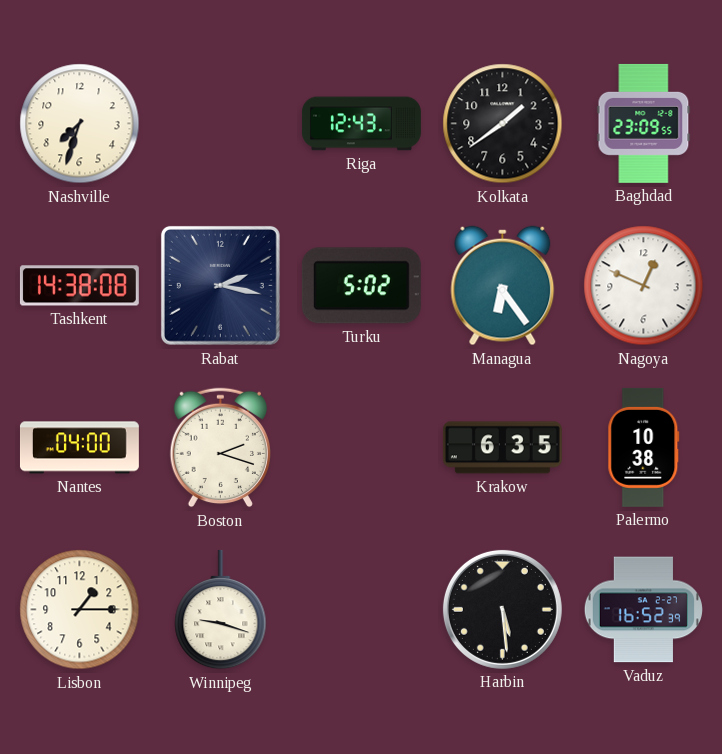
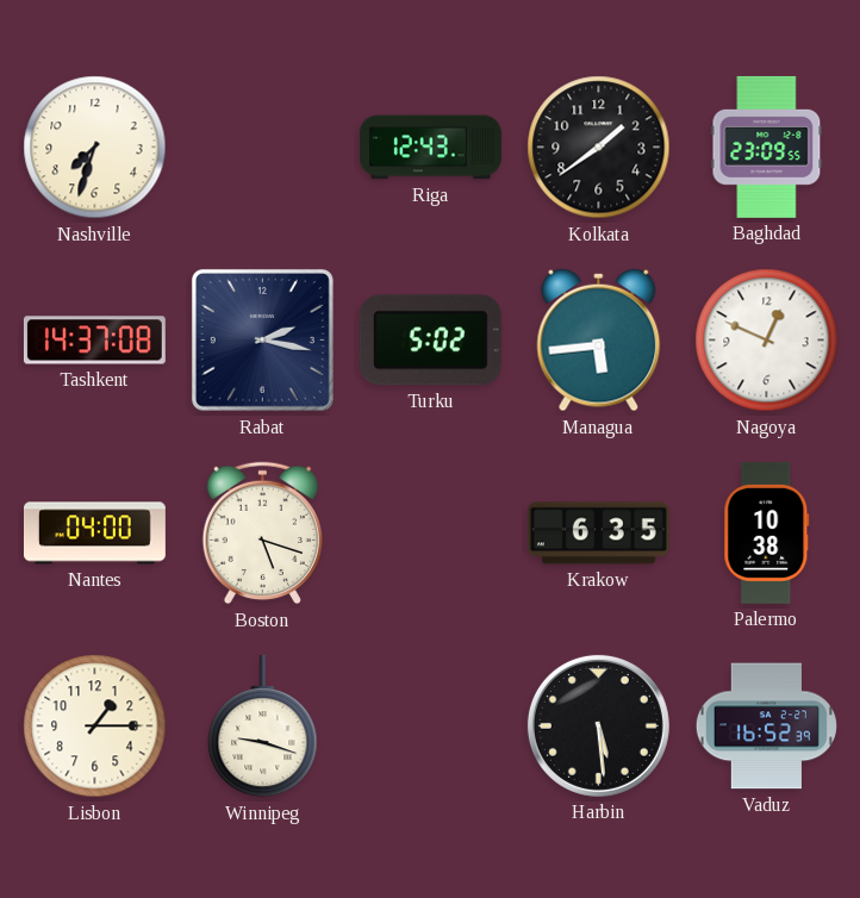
Tashkent: 14:38 -> 14:37
Managua: 6:24 -> 5:44
Boston: 2:18 -> 5:18
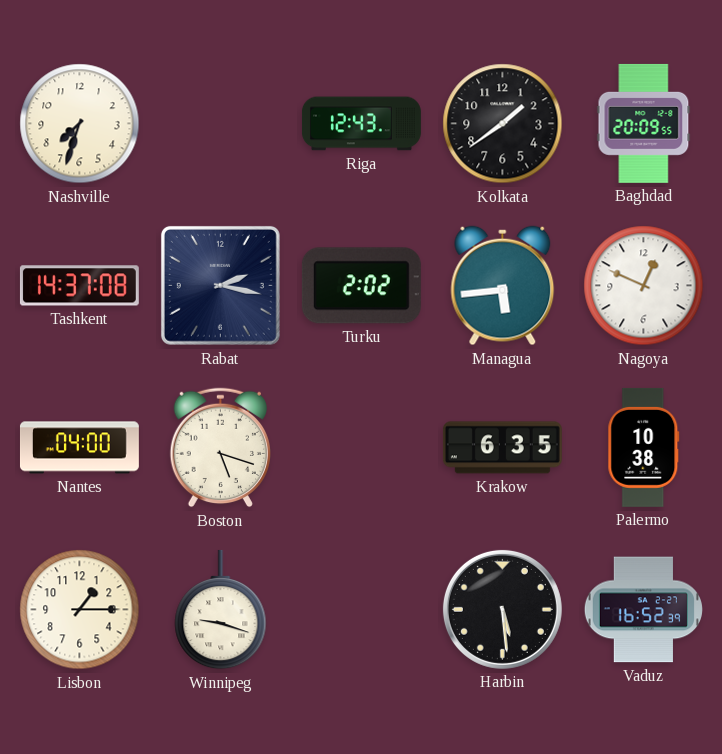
Baghdad: 23:09 -> 20:09
Turku: 5:02 -> 2:02
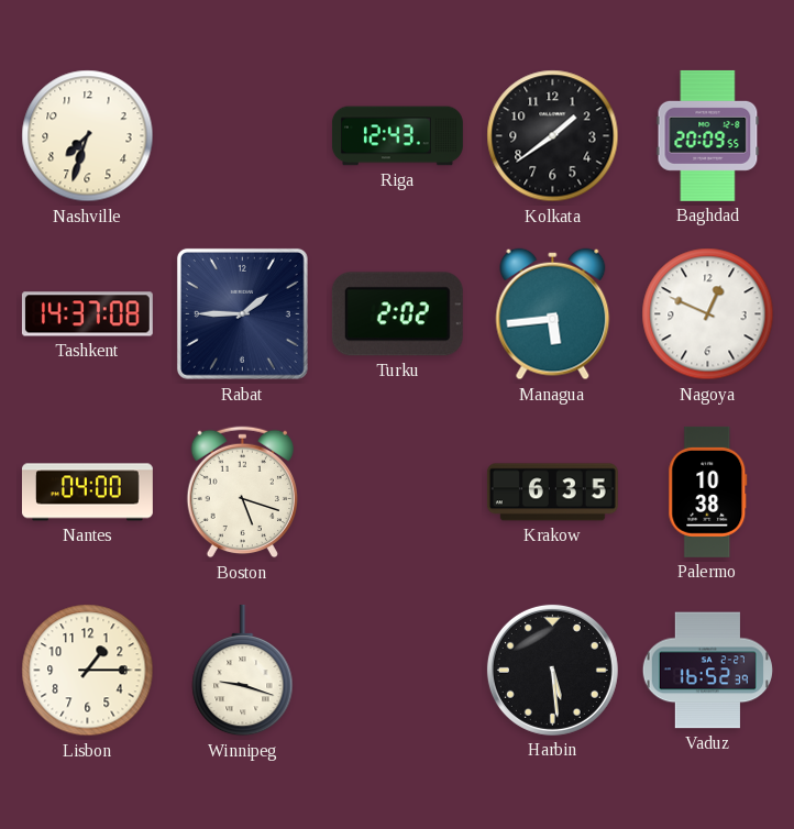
Rabat: 2:17 -> 1:45
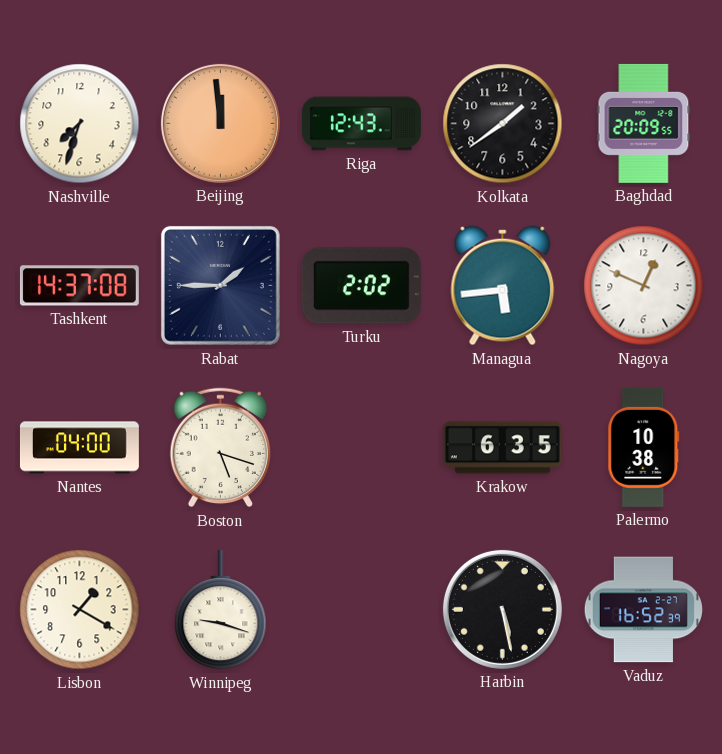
Beijing: none -> 11:59
Lisbon: 1:15 -> 1:20
Harbin: 5:29 -> 5:28
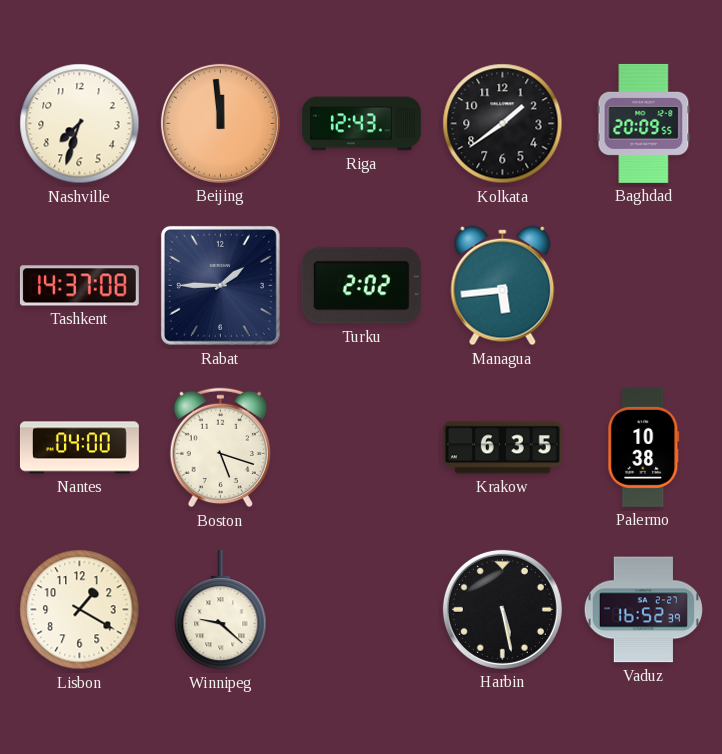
Nagoya: 12:49 -> none
Winnipeg: 9:18 -> 9:22
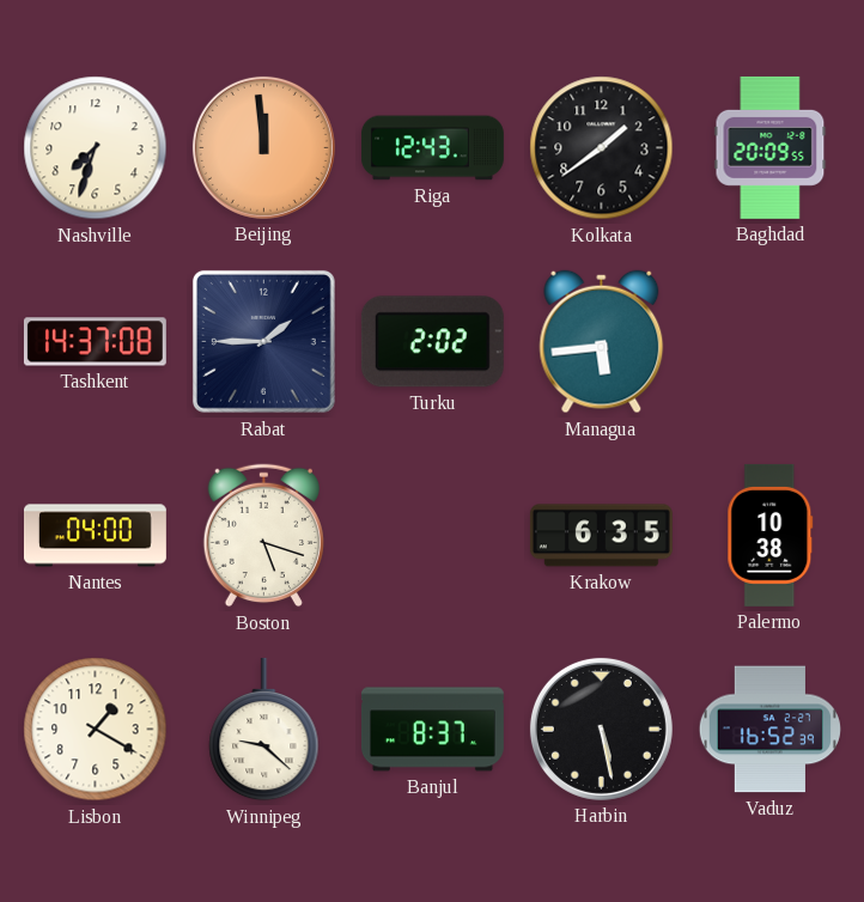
Banjul: none -> 8:37
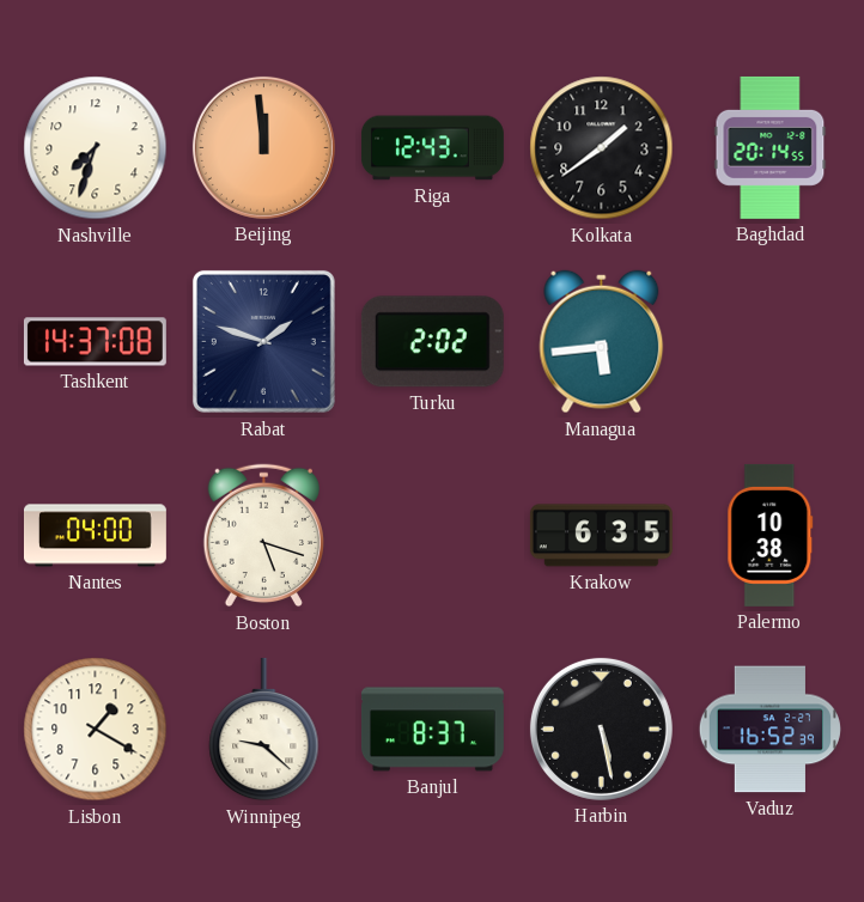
Baghdad: 20:09 -> 20:14
Rabat: 1:45 -> 1:48
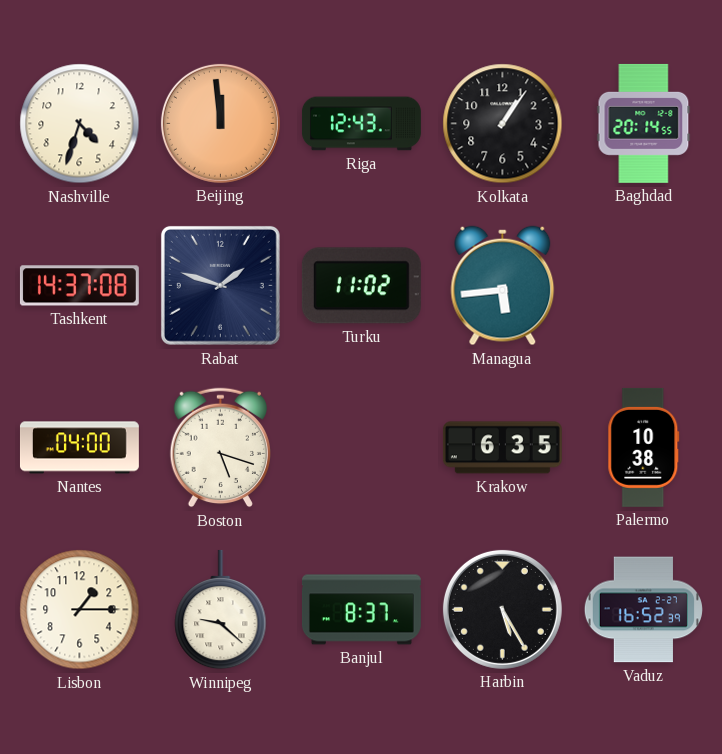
Nashville: 7:33 -> 4:33
Kolkata: 1:39 -> 1:06
Turku: 2:02 -> 11:02
Lisbon: 1:20 -> 1:15
Harbin: 5:28 -> 5:25
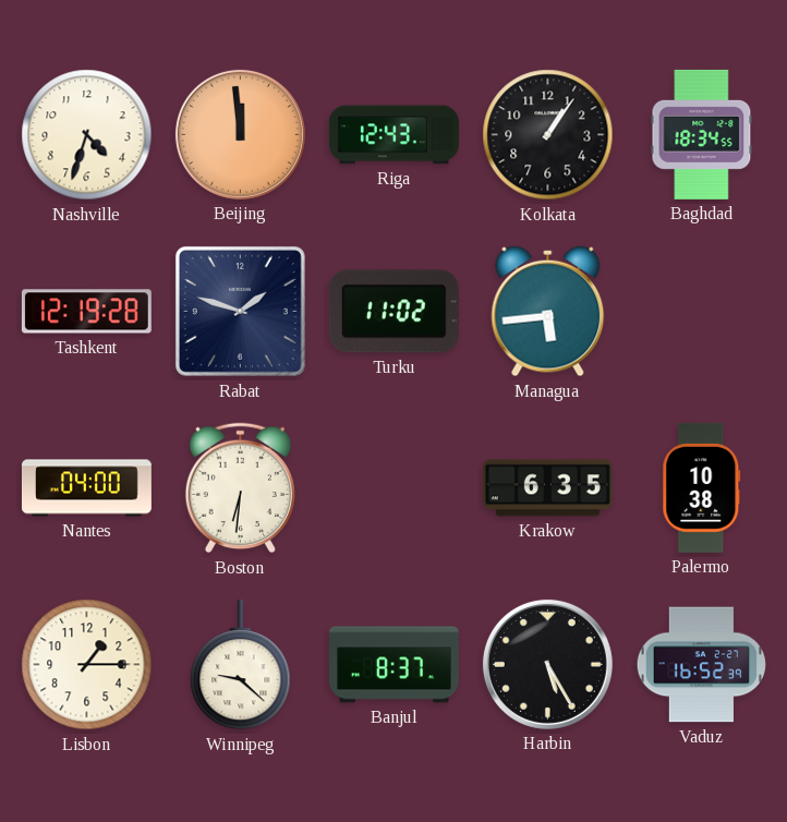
Baghdad: 20:14 -> 18:34
Tashkent: 14:37 -> 12:19
Boston: 5:18 -> 6:31
